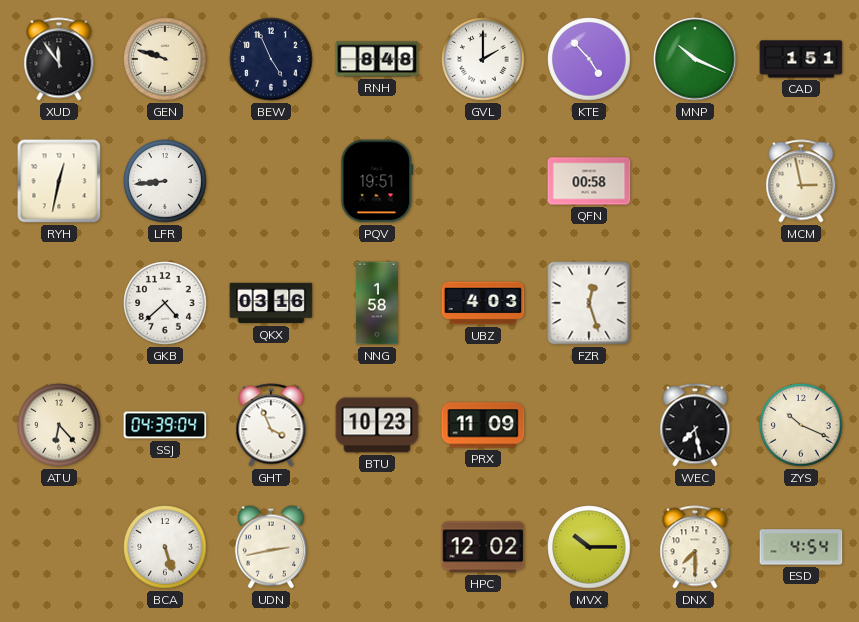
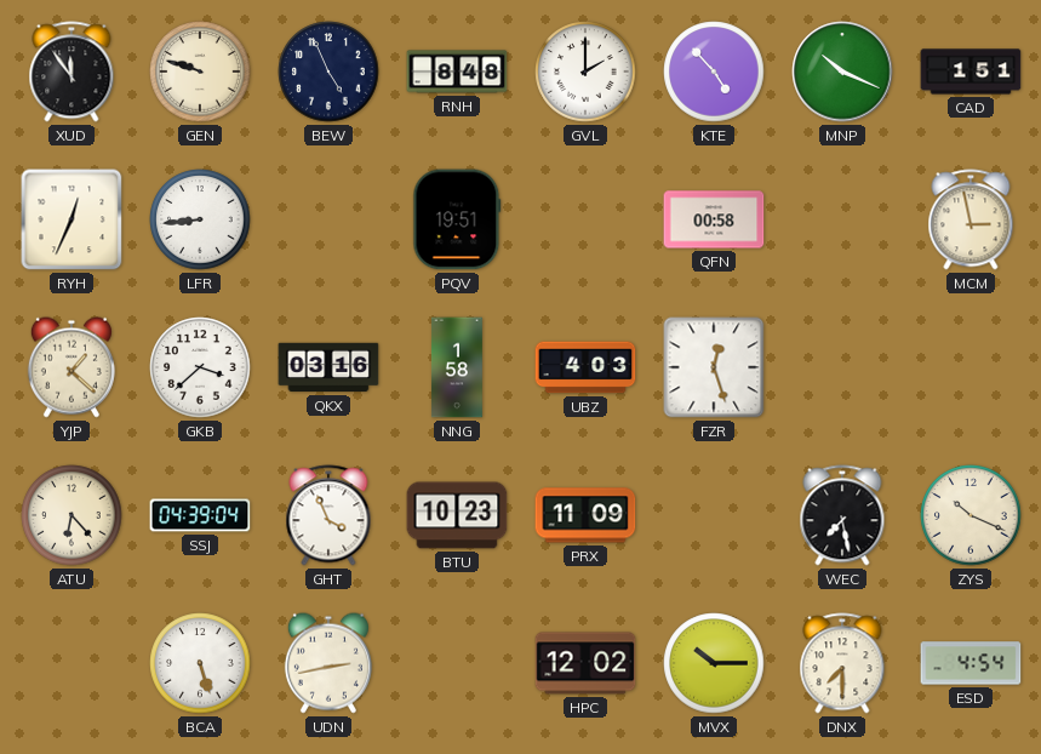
RYH: 12:32 -> 12:34
YJP: none -> 1:22
GKB: 4:38 -> 3:38
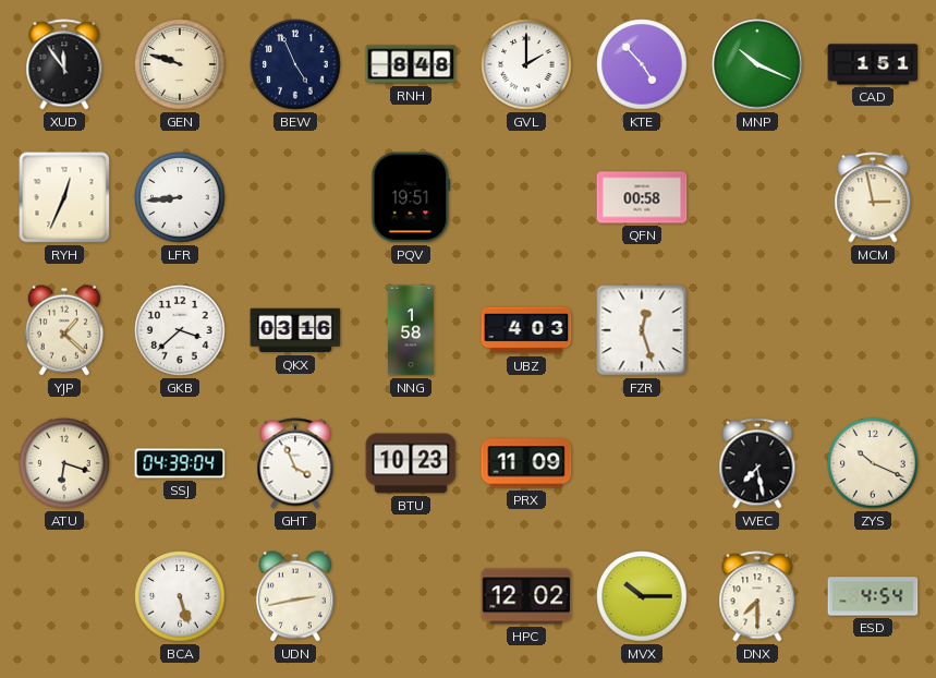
ATU: 6:23 -> 6:18
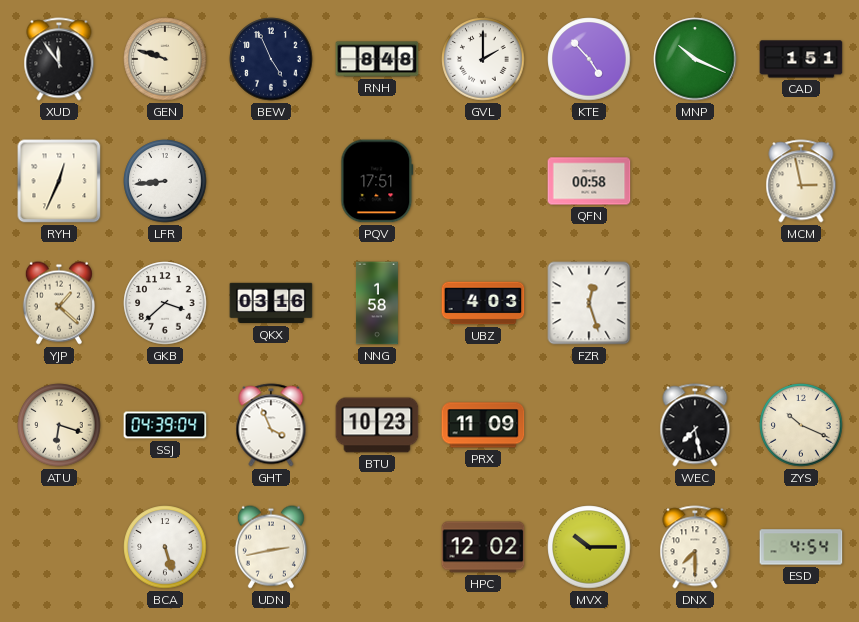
PQV: 19:51 -> 17:51
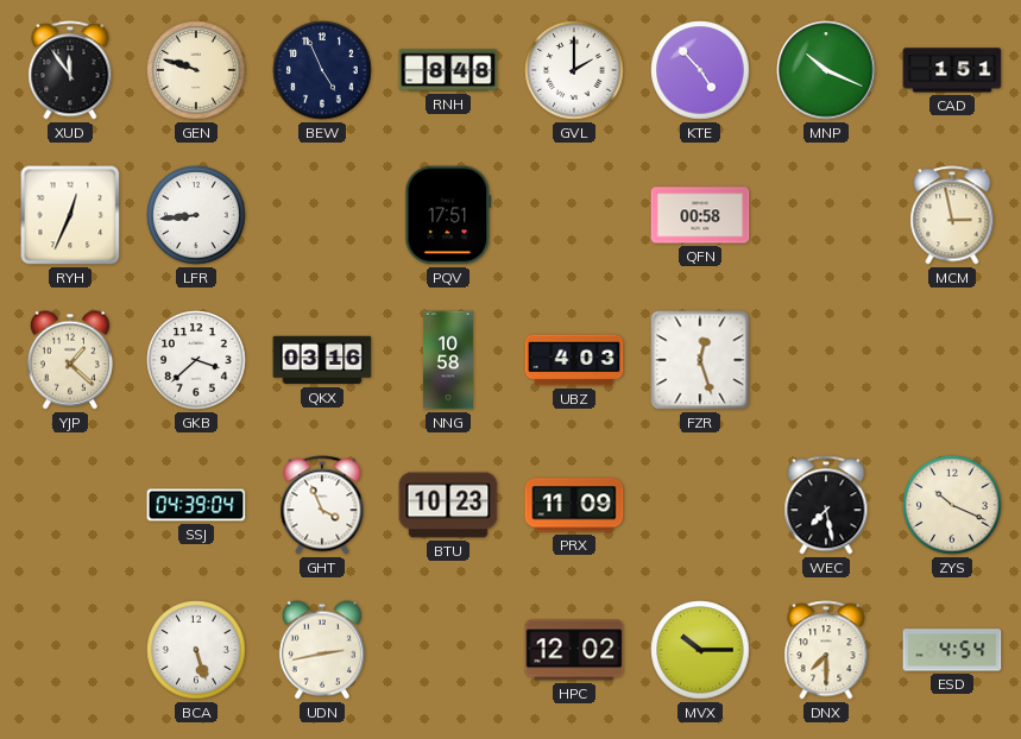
NNG: 1:58 -> 10:58
ATU: 6:18 -> none
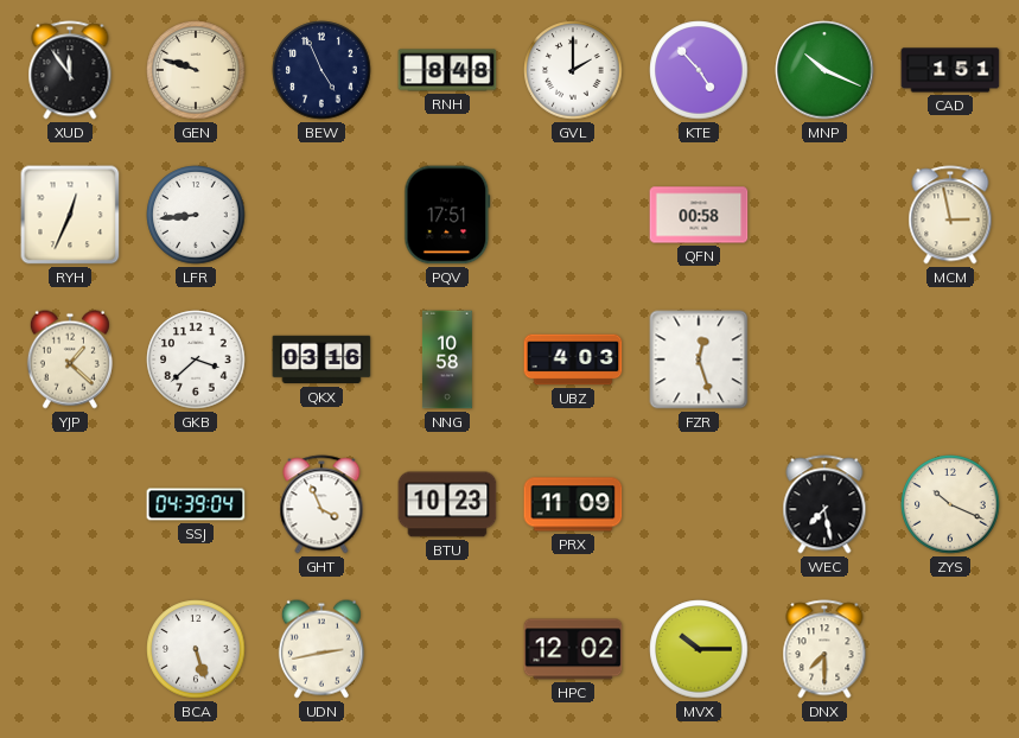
ESD: 4:54 -> none
